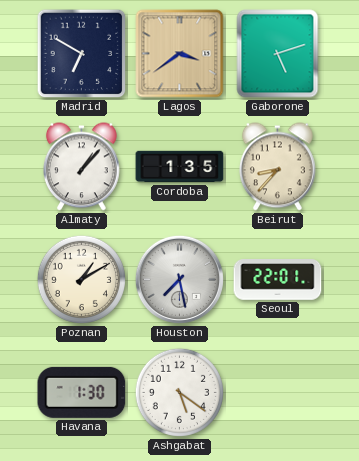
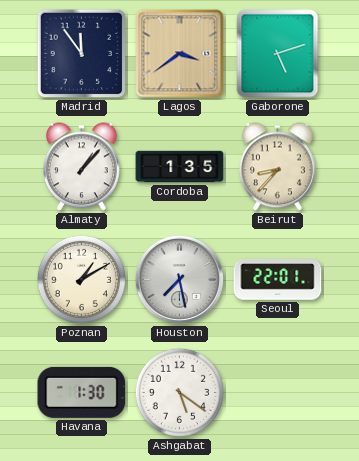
Madrid: 6:50 -> 11:54
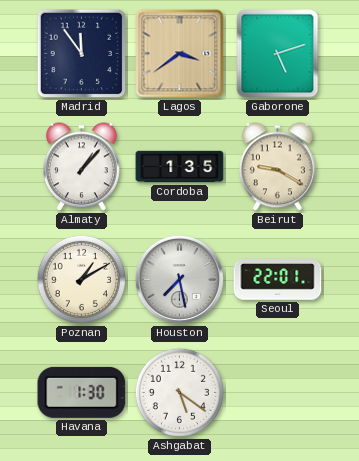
Beirut: 8:37 -> 9:20
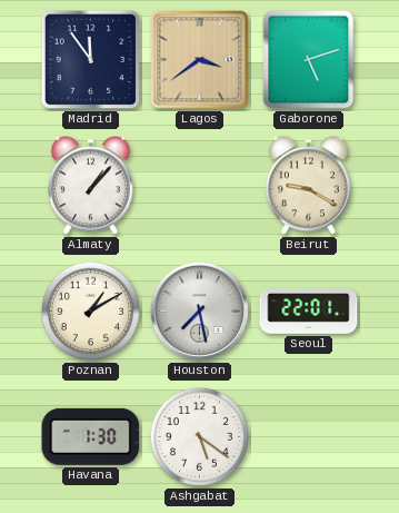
Cordoba: 1:35 -> none
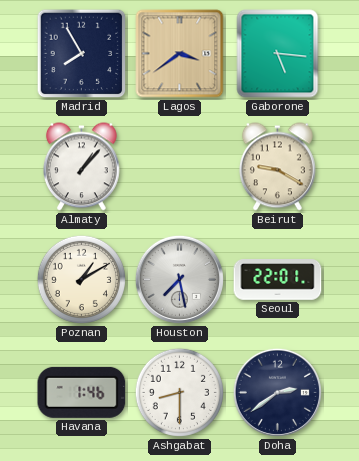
Madrid: 11:54 -> 7:55
Gaborone: 5:12 -> 5:16
Havana: 1:30 -> 1:46
Ashgabat: 5:21 -> 8:30
Doha: none -> 2:39
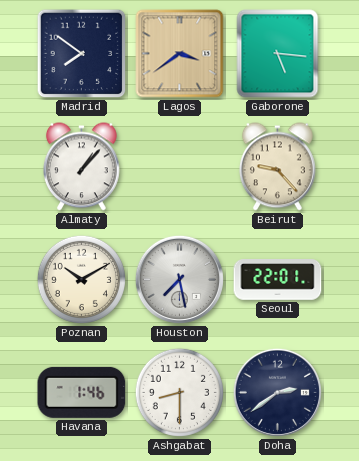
Madrid: 7:55 -> 7:51
Beirut: 9:20 -> 9:23
Poznan: 1:10 -> 10:10
